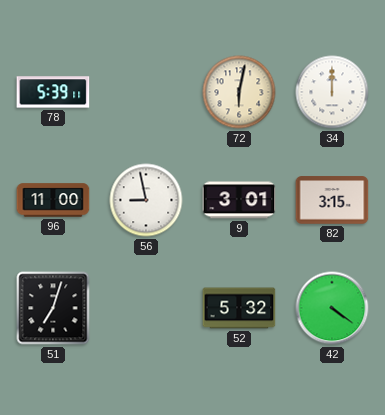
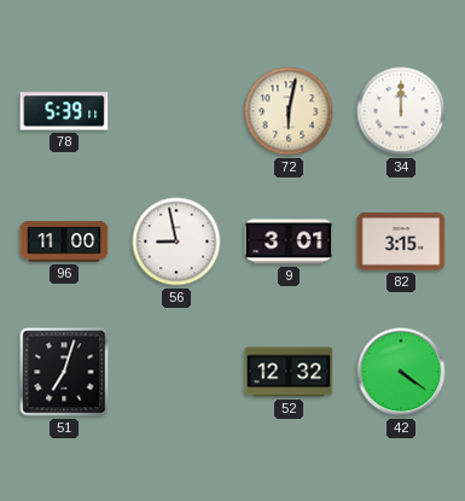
52: 5:32 -> 12:32
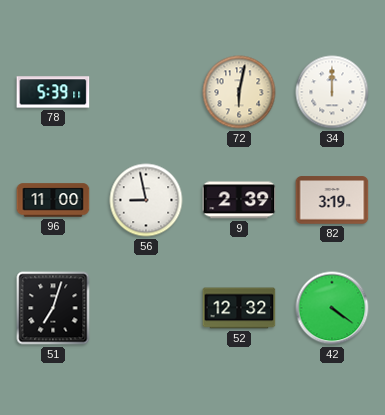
9: 3:01 -> 2:39
82: 3:15 -> 3:19
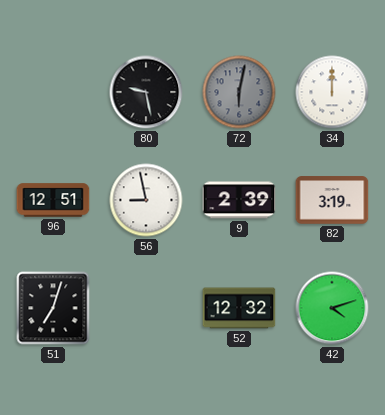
78: 5:39 -> none
80: none -> 9:28
72 dial: cream -> grey
96: 11:00 -> 12:51
42: 4:21 -> 4:12
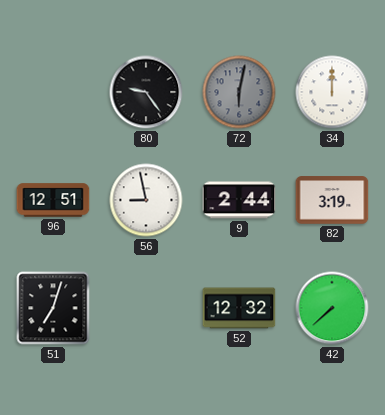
80: 9:28 -> 9:24
9: 2:39 -> 2:44
42: 4:12 -> 7:38
